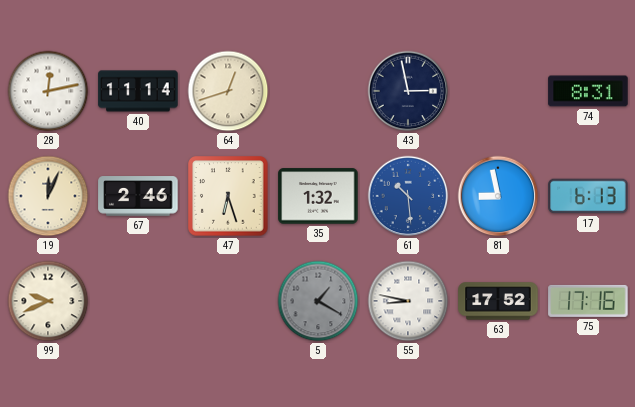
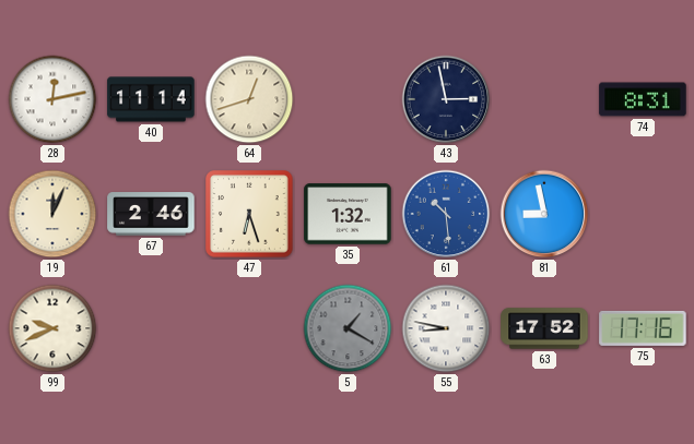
17: 6:13 -> none
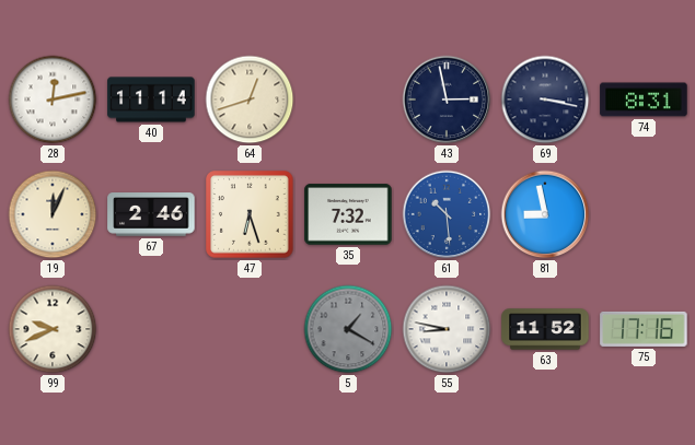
69: none -> 3:17
35: 1:32 -> 7:32
63: 17:52 -> 11:52
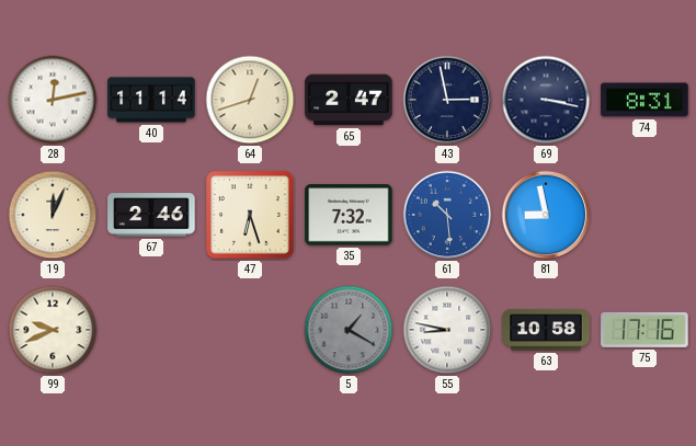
65: none -> 2:47
63: 11:52 -> 10:58
